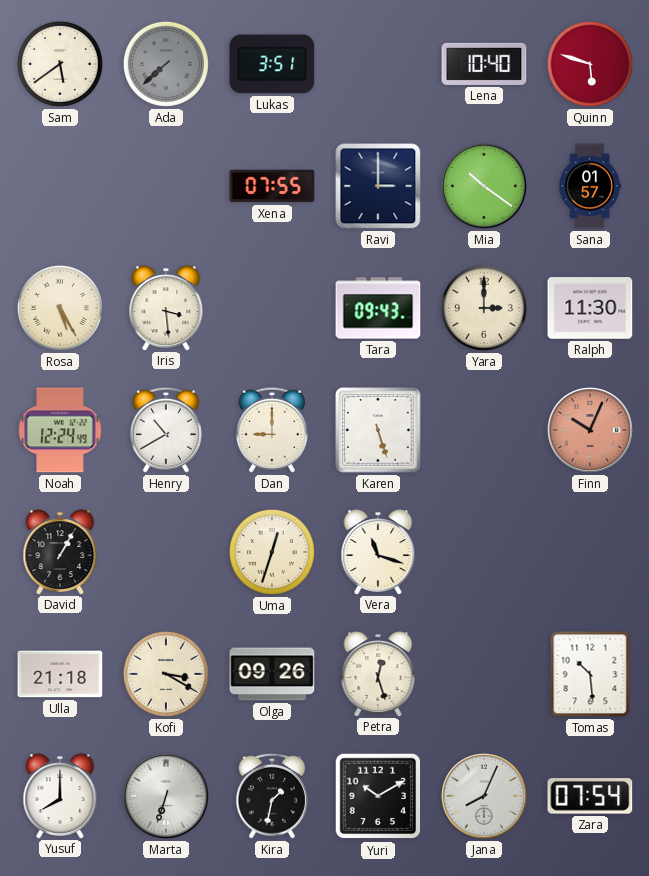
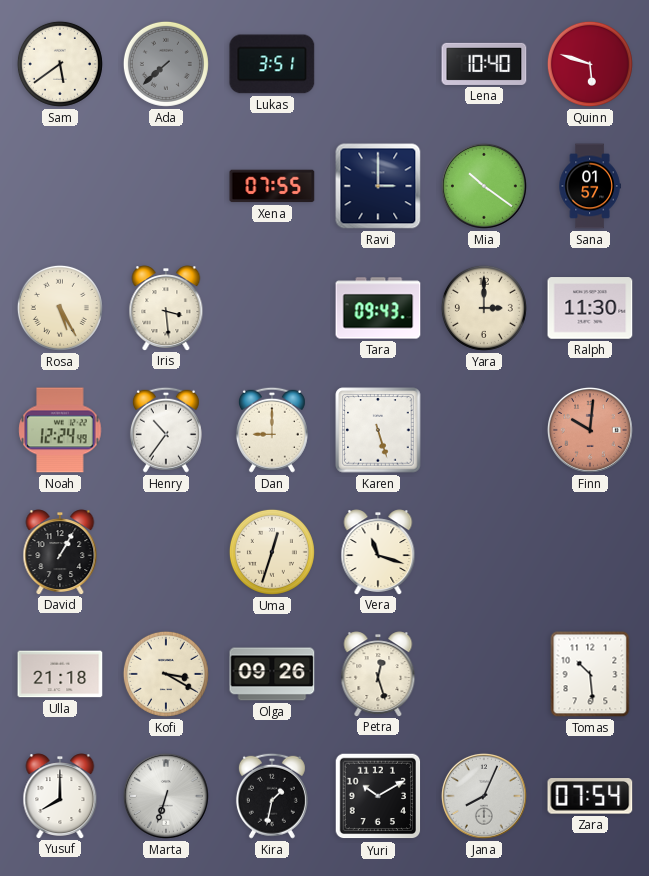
Henry: 10:40 -> 10:36
Finn: 10:04 -> 10:01
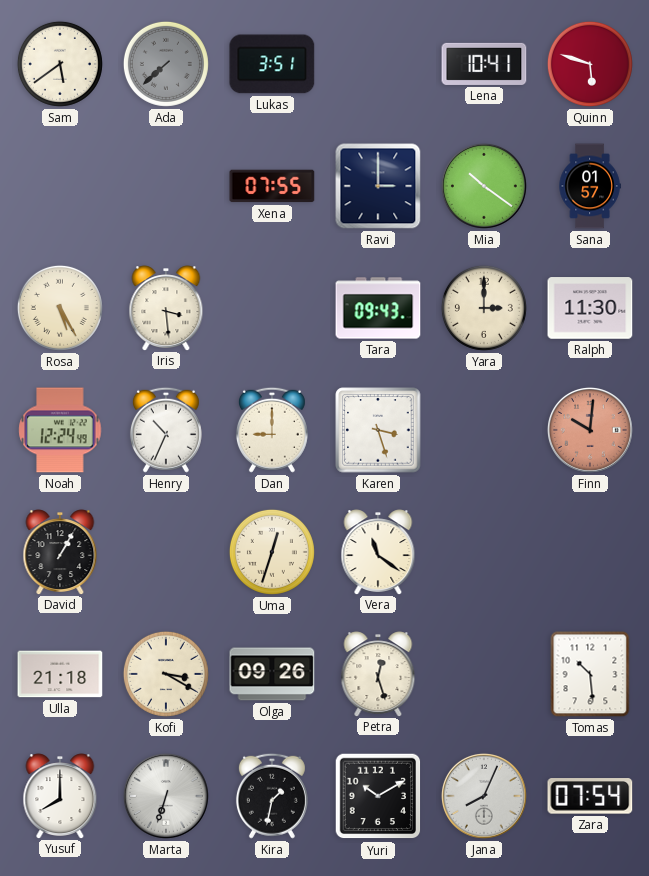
Lena: 10:40 -> 10:41
Henry: 10:36 -> 10:34
Karen: 5:27 -> 3:27
Vera: 11:18 -> 11:21
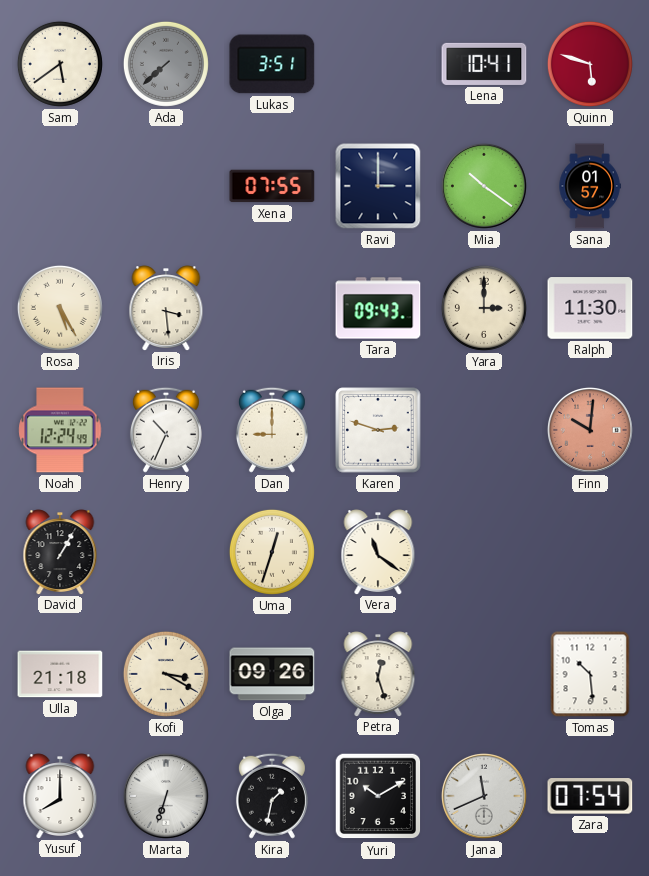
Karen: 3:27 -> 2:48
Jana: 8:04 -> 11:41
